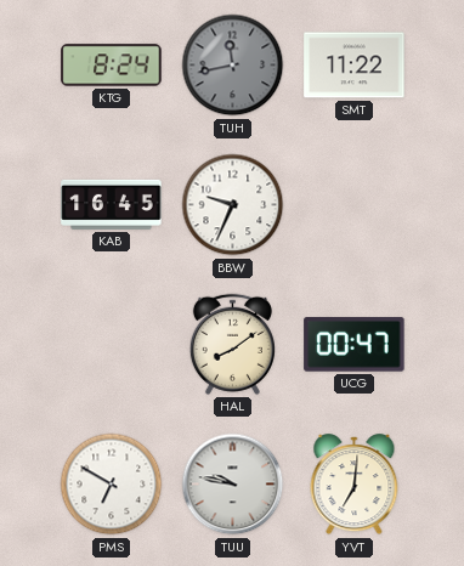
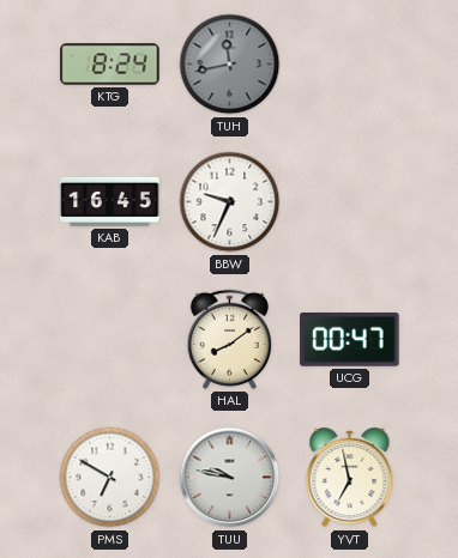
SMT: 11:22 -> none
YVT: 7:01 -> 6:58
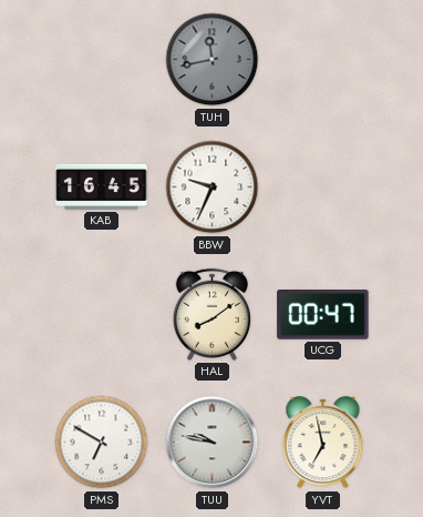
KTG: 8:24 -> none
